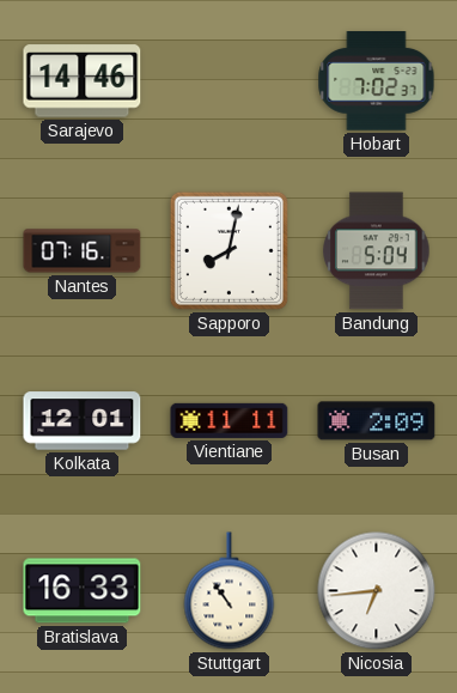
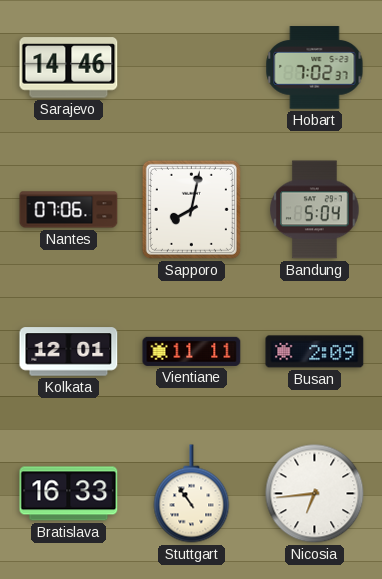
Nantes: 07:16 -> 07:06
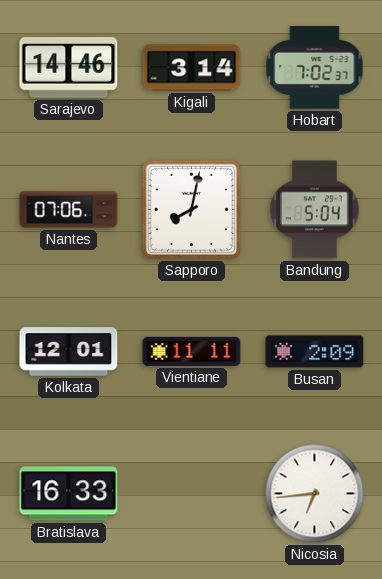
Kigali: none -> 3:14
Stuttgart: 10:54 -> none
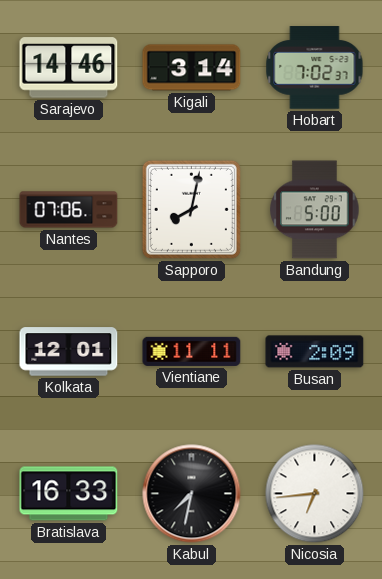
Bandung: 5:04 -> 5:00
Kabul: none -> 7:32
